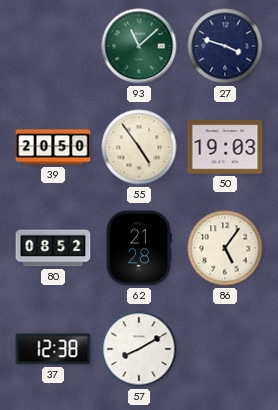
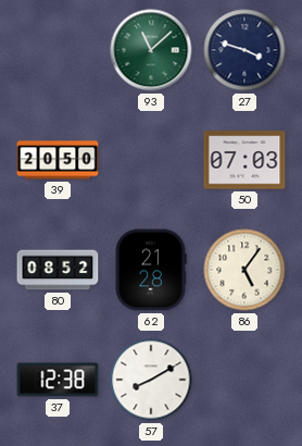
55: 4:54 -> none
50: 19:03 -> 07:03
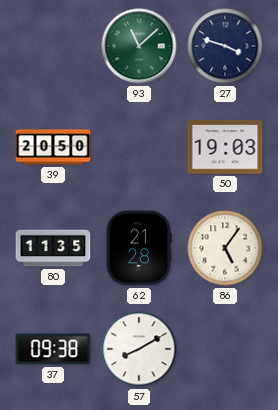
50: 07:03 -> 19:03
80: 08:52 -> 11:35
37: 12:38 -> 09:38
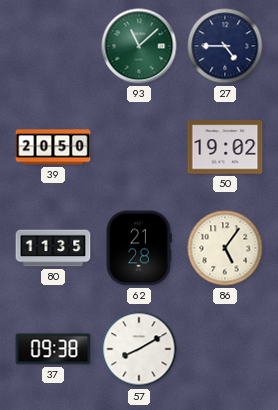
27: 3:48 -> 4:45
50: 19:03 -> 19:02
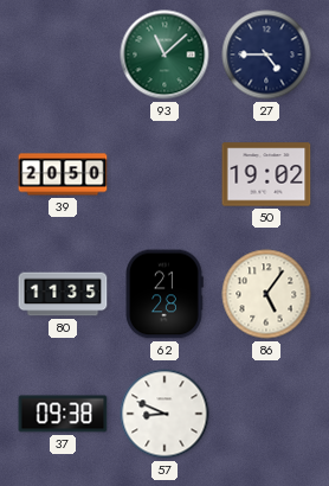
57: 8:10 -> 8:49
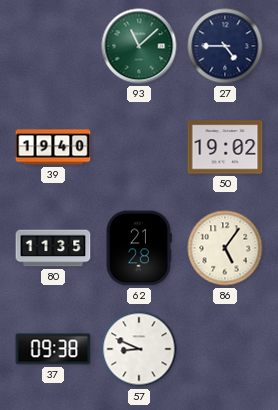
39: 20:50 -> 19:40
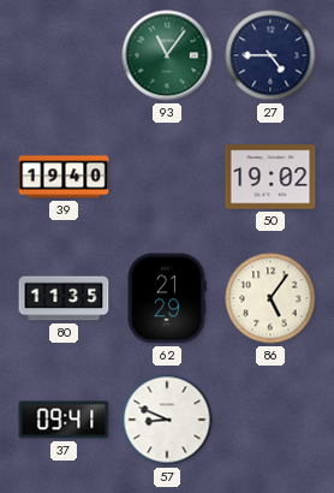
93: 11:08 -> 11:06
62: 21:28 -> 21:29
37: 09:38 -> 09:41
